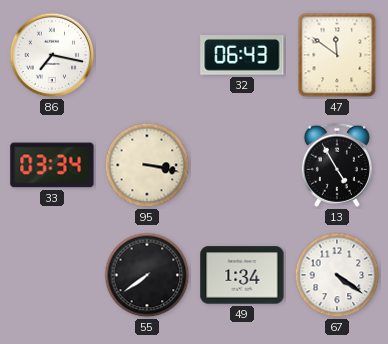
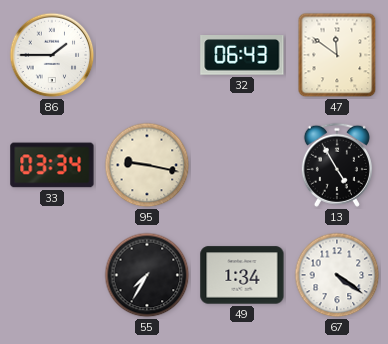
86: 7:17 -> 1:45
95: 3:17 -> 9:17
55: 7:39 -> 7:35
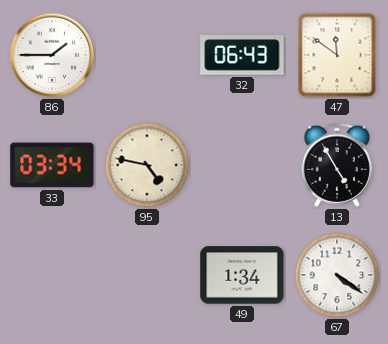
95: 9:17 -> 4:47
55: 7:35 -> none
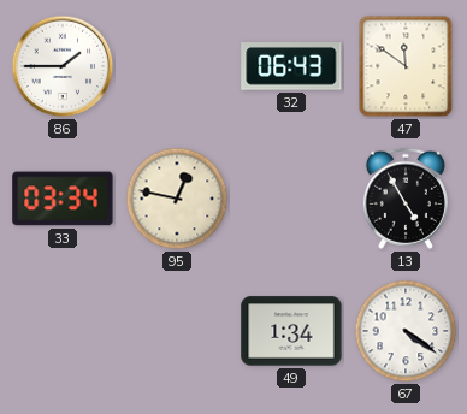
95: 4:47 -> 12:47
